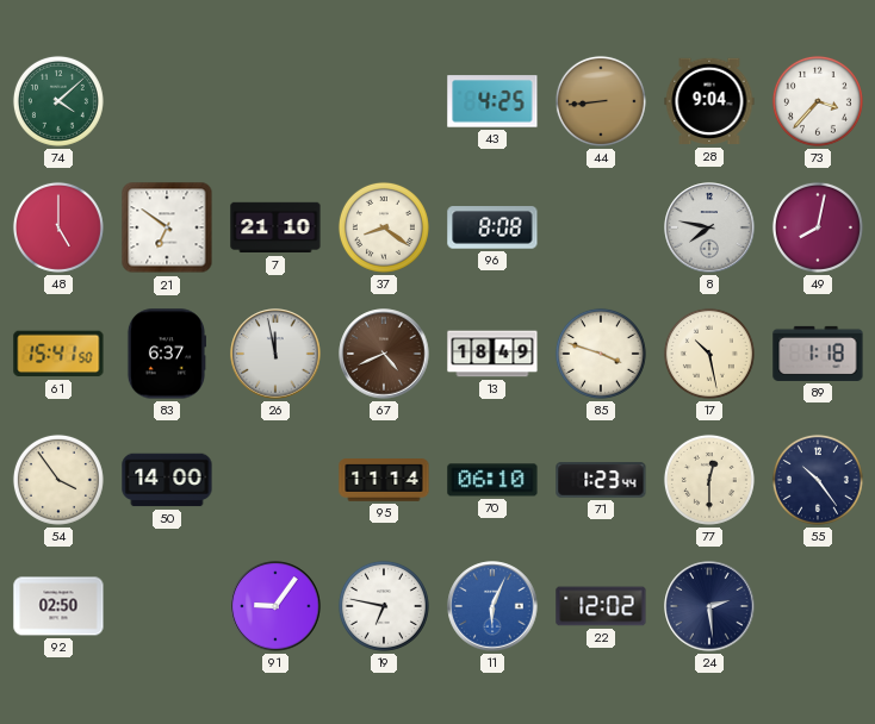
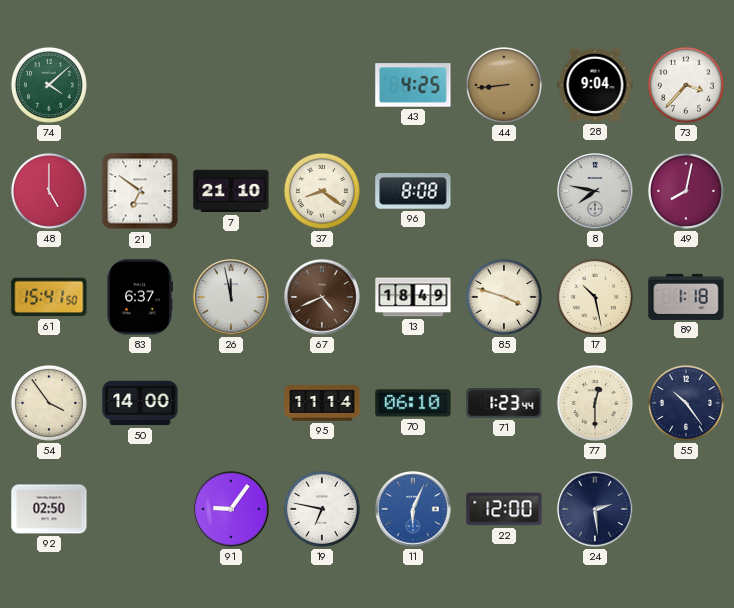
22: 12:02 -> 12:00
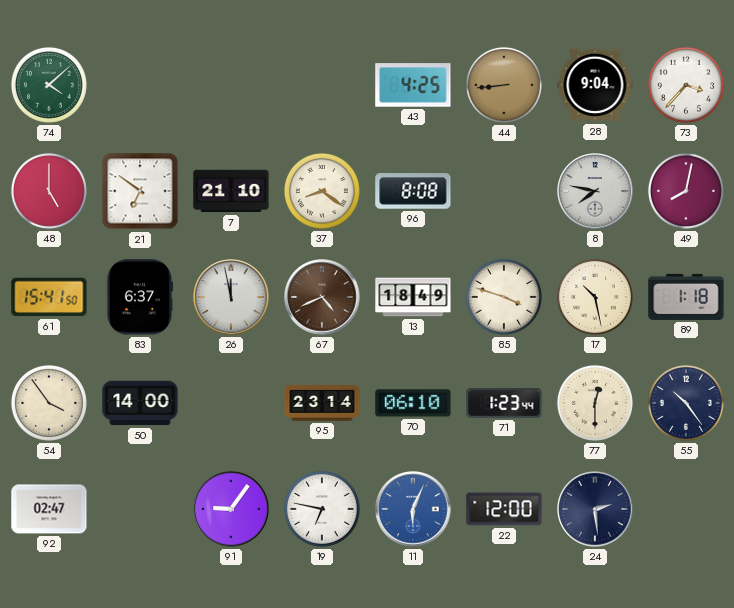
95: 11:14 -> 23:14
92: 02:50 -> 02:47
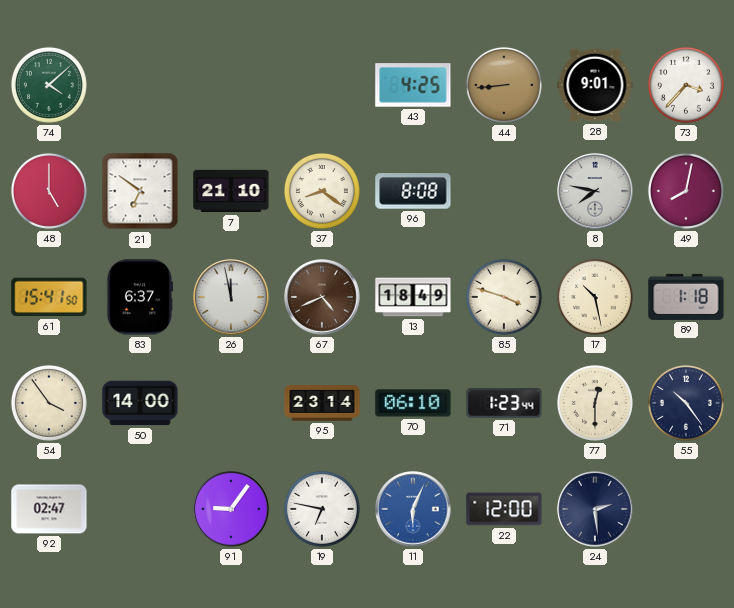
28: 9:04 -> 9:01
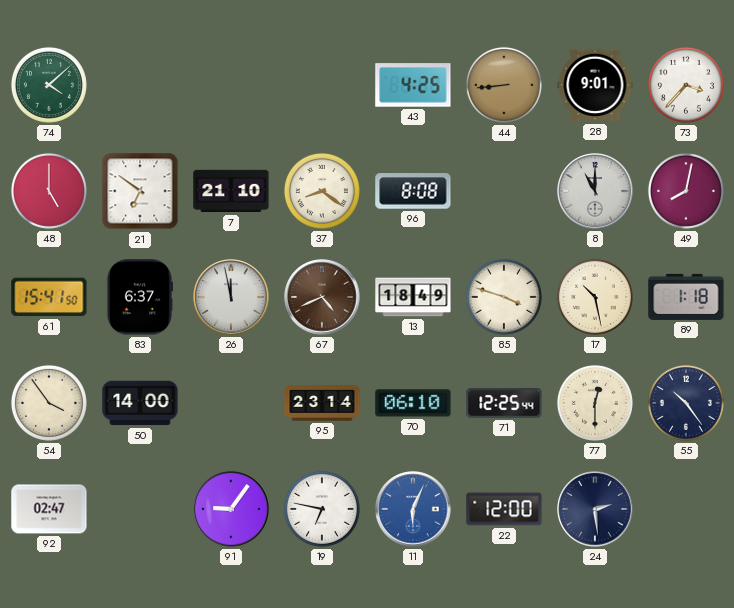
8: 7:47 -> 11:00
71: 1:23 -> 12:25
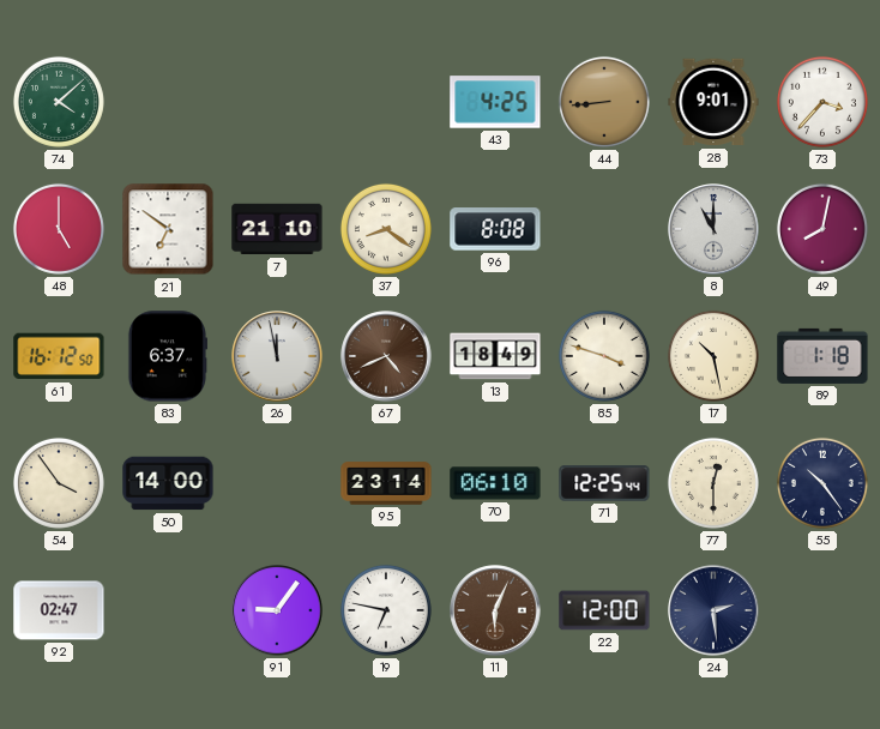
61: 15:41 -> 16:12
11 dial: blue -> brown
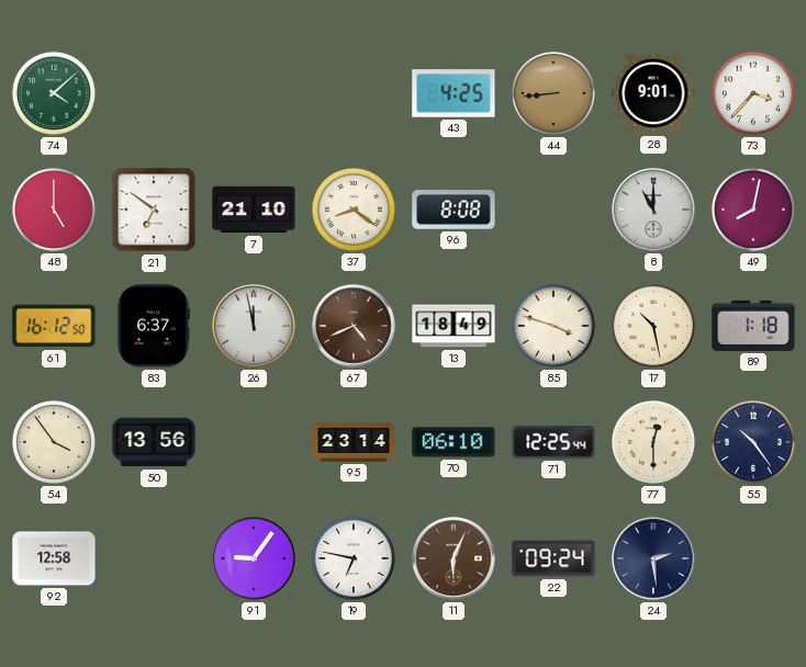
50: 14:00 -> 13:56
92: 02:47 -> 12:58
22: 12:00 -> 09:24
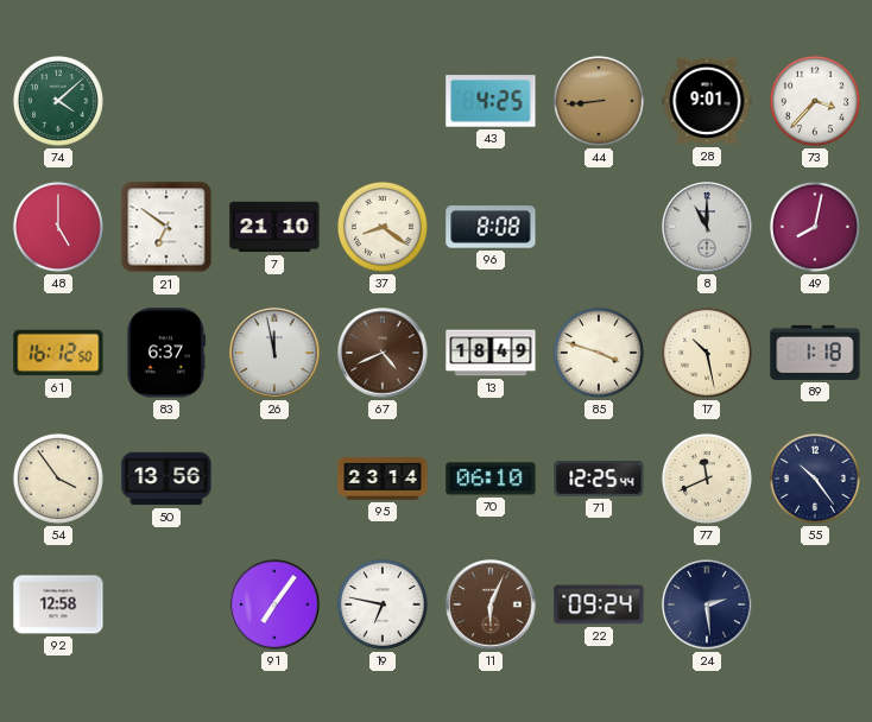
77: 12:30 -> 11:41
91: 9:06 -> 7:06
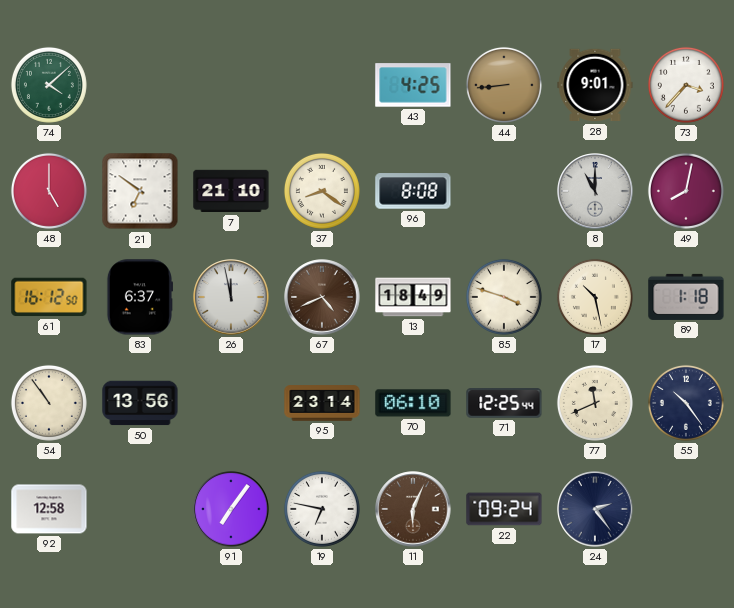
54: 3:54 -> 10:54
24: 2:29 -> 2:24
